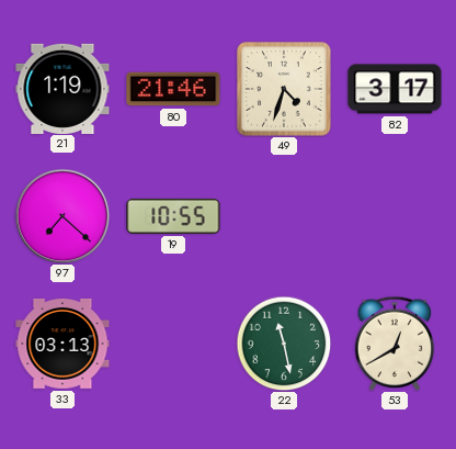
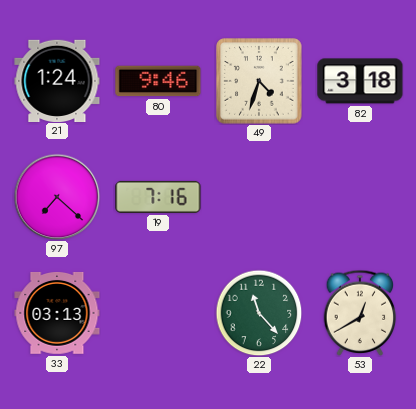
21: 1:19 -> 1:24
80: 21:46 -> 9:46
82: 3:17 -> 3:18
19: 10:55 -> 7:16
22: 11:28 -> 11:23
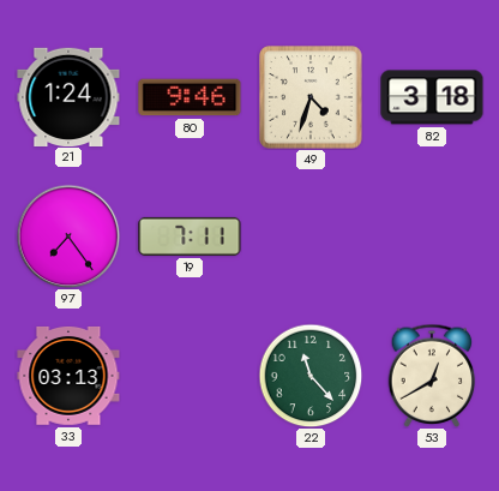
97: 7:22 -> 7:24
19: 7:16 -> 7:11
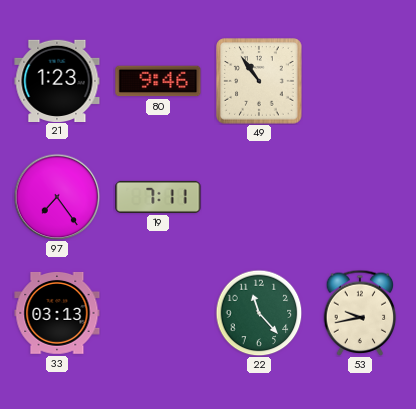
21: 1:24 -> 1:23
49: 4:33 -> 10:54
82: 3:18 -> none
53: 12:40 -> 9:43
